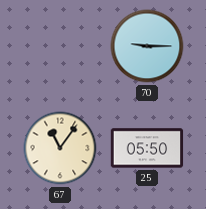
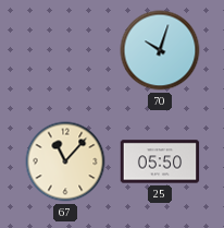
70: 9:15 -> 10:03
67: 11:06 -> 11:07
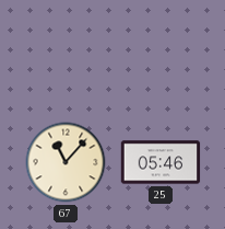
70: 10:03 -> none
25: 05:50 -> 05:46
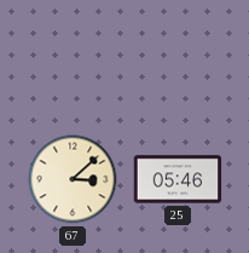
67: 11:07 -> 3:08
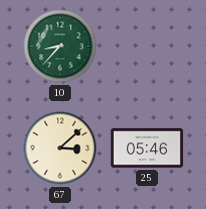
10: none -> 8:37
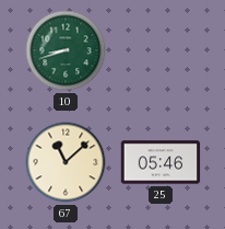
10: 8:37 -> 8:42
67: 3:08 -> 11:08
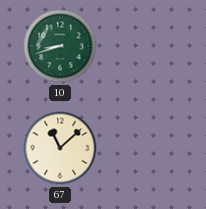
25: 05:46 -> none
